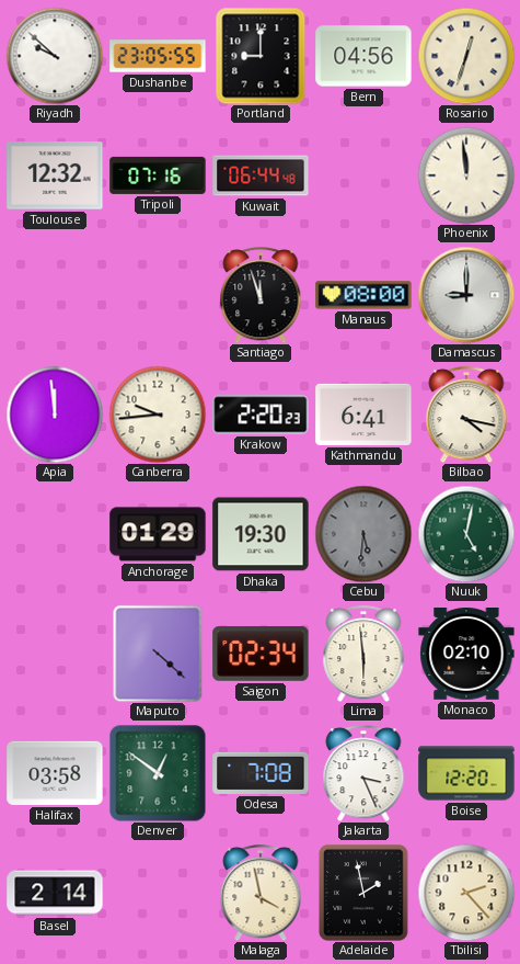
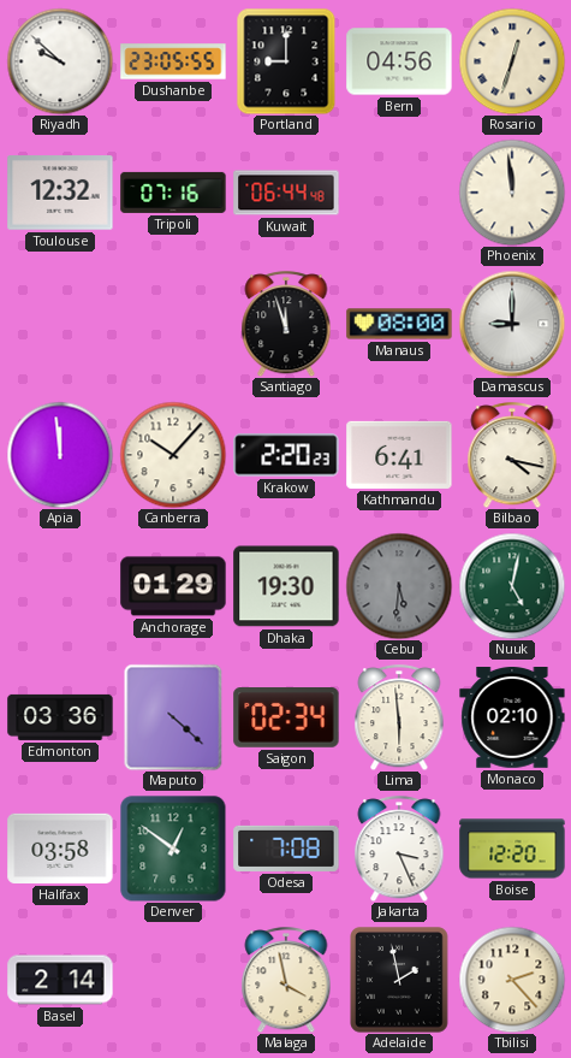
Canberra: 9:44 -> 10:07
Edmonton: none -> 03:36
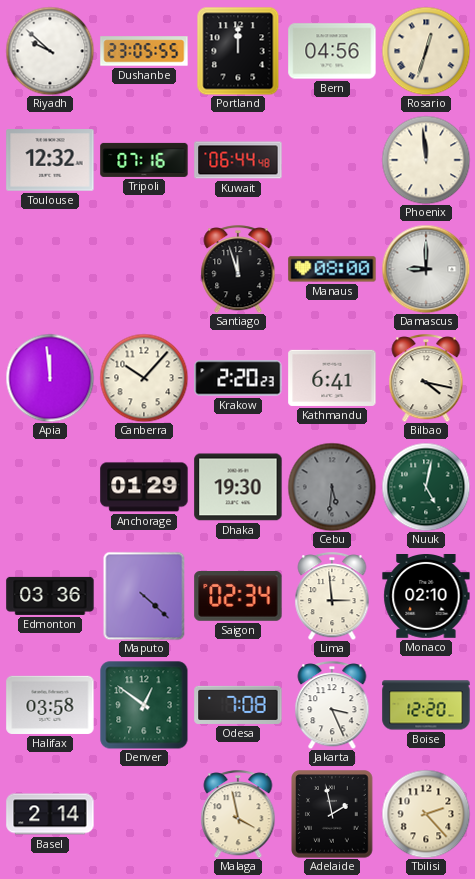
Portland: 9:00 -> 12:00
Lima: 5:59 -> 2:59
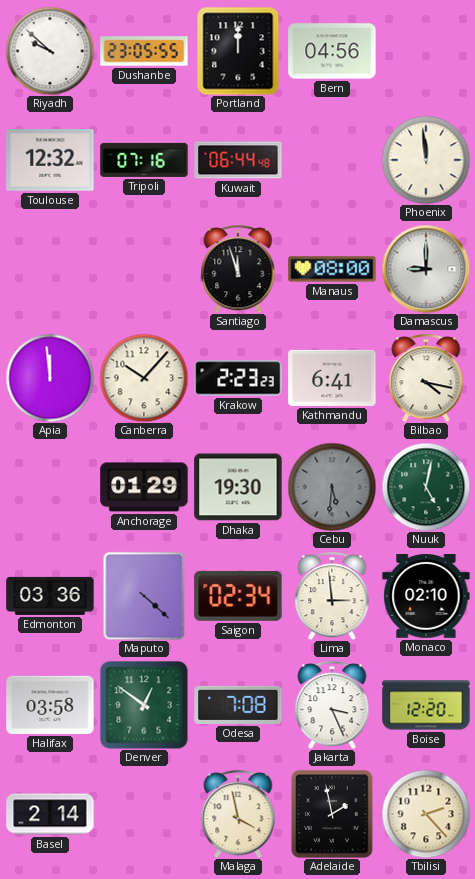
Rosario: 12:33 -> none
Krakow: 2:20 -> 2:23
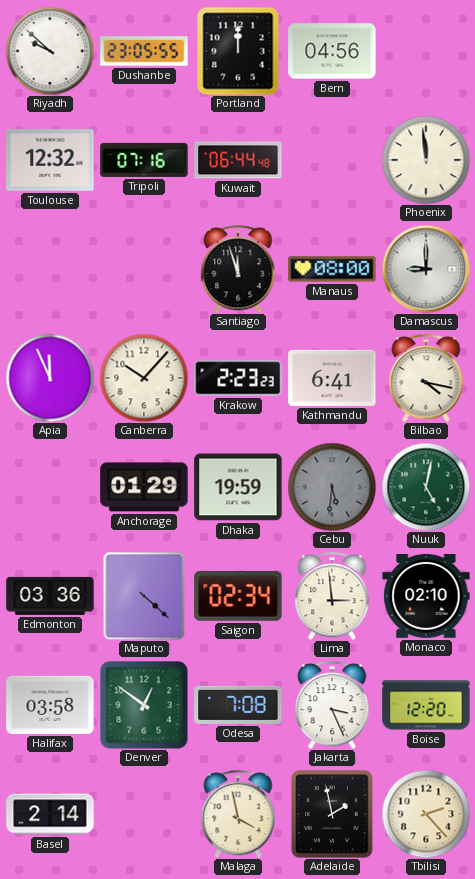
Apia: 11:59 -> 11:56
Dhaka: 19:30 -> 19:59
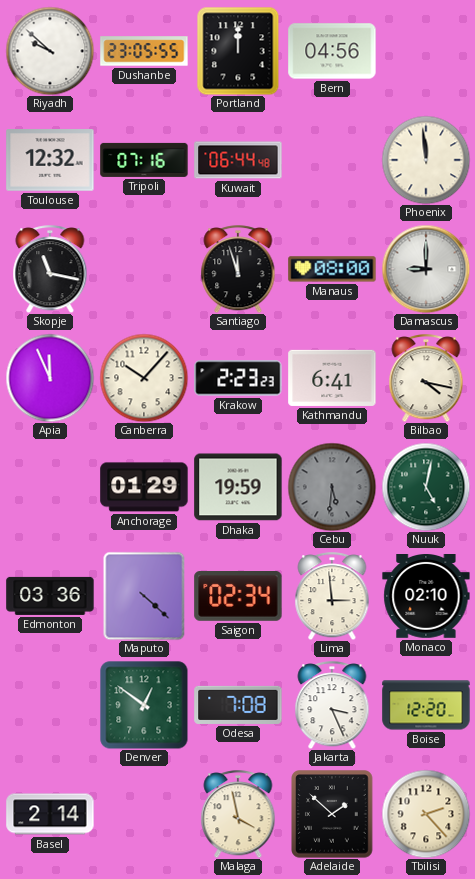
Skopje: none -> 11:17
Halifax: 03:58 -> none
Adelaide: 1:58 -> 1:52
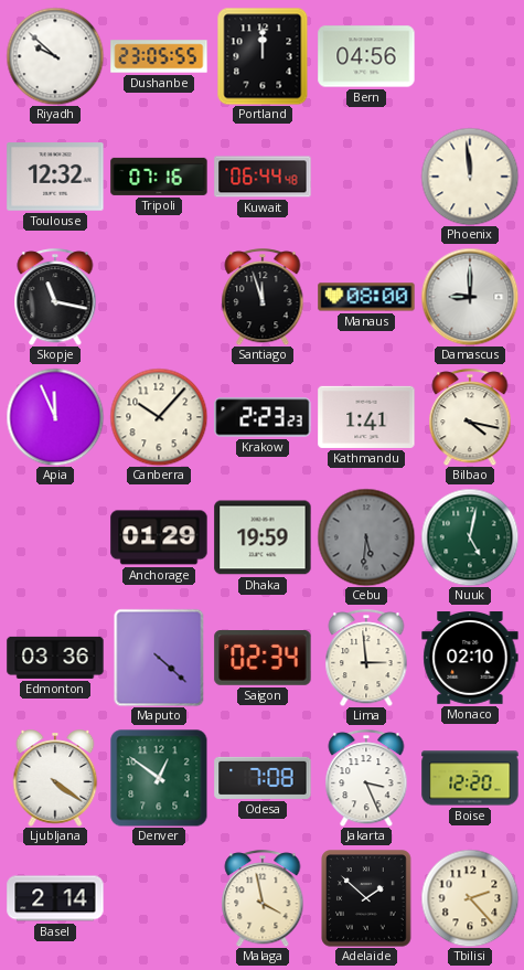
Kathmandu: 6:41 -> 1:41
Ljubljana: none -> 4:21
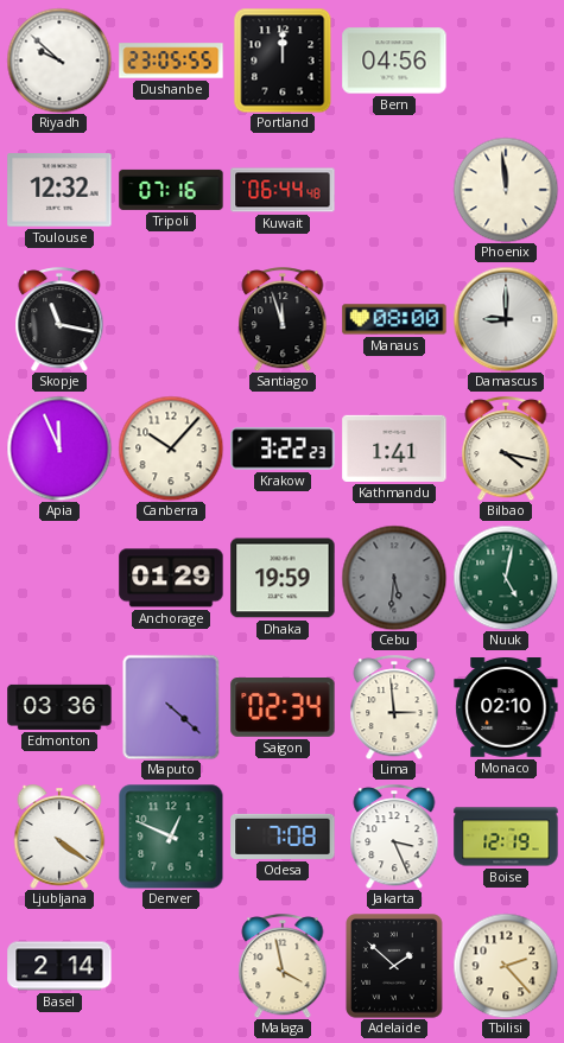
Krakow: 2:23 -> 3:22
Denver: 12:51 -> 12:49
Boise: 12:20 -> 12:19
